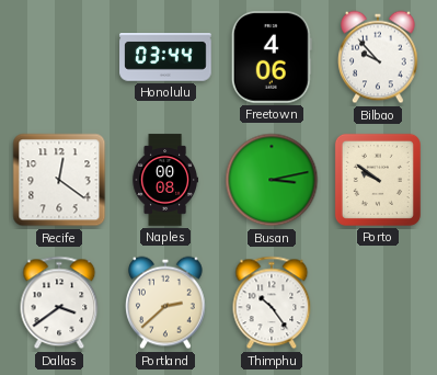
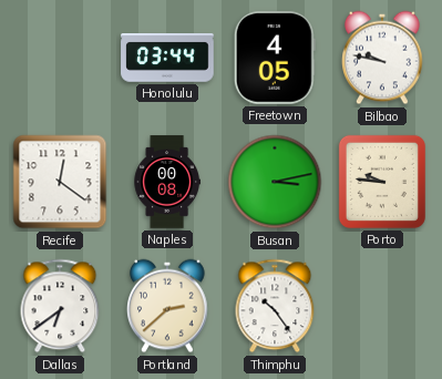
Freetown: 4:06 -> 4:05
Bilbao: 9:53 -> 9:47
Porto: 9:51 -> 9:46
Dallas: 3:39 -> 6:39
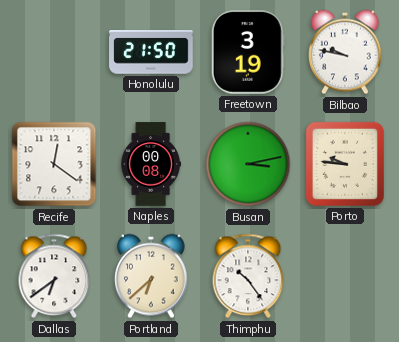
Honolulu: 03:44 -> 21:50
Freetown: 4:05 -> 3:19
Portland: 2:38 -> 6:38
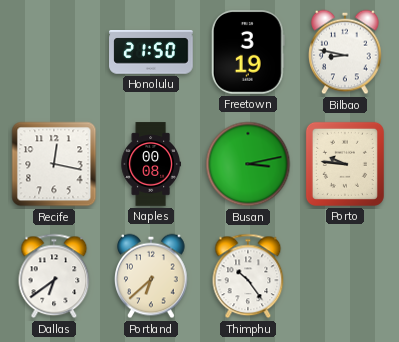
Bilbao: 9:47 -> 8:47
Recife: 12:21 -> 12:17
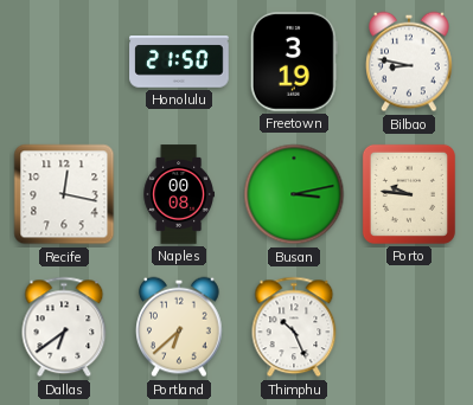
Thimphu: 10:24 -> 10:26
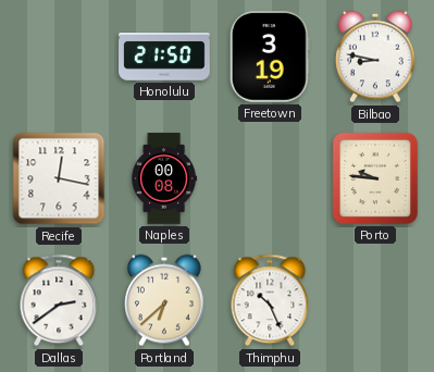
Busan: 3:13 -> none
Dallas: 6:39 -> 2:39
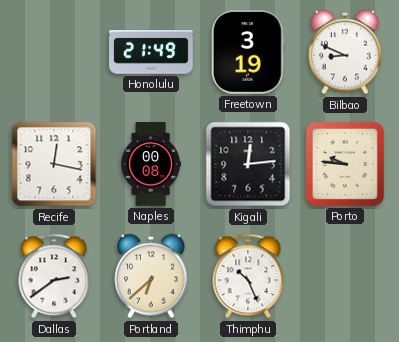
Honolulu: 21:50 -> 21:49
Bilbao: 8:47 -> 8:49
Kigali: none -> 12:14
